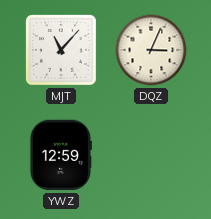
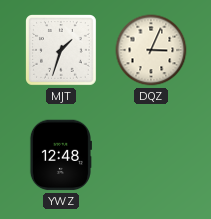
MJT: 11:07 -> 1:33
YWZ: 12:59 -> 12:48
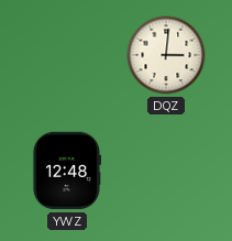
MJT: 1:33 -> none
DQZ: 3:04 -> 3:01
